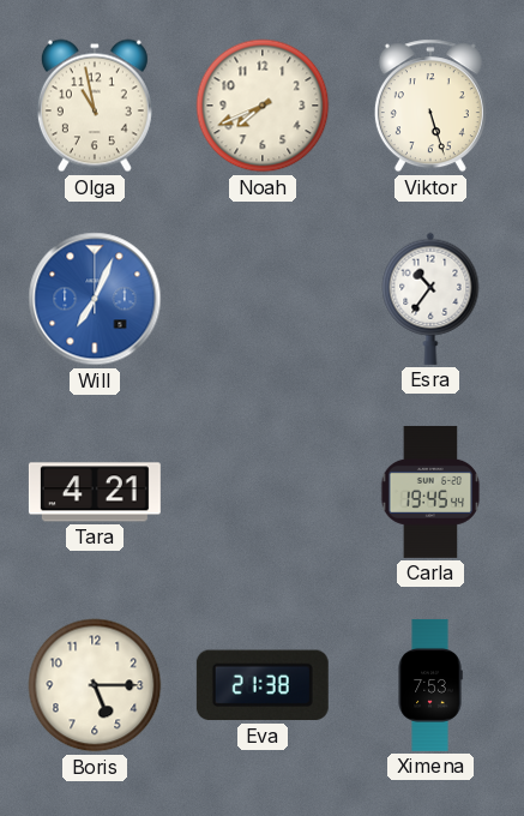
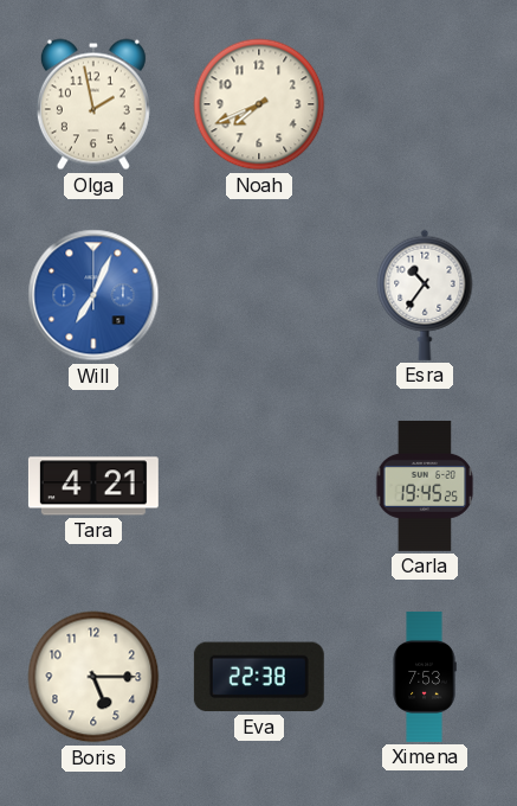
Olga: 10:58 -> 1:58
Viktor: 5:27 -> none
Carla: 19:45:44 -> 19:45:25
Eva: 21:38 -> 22:38
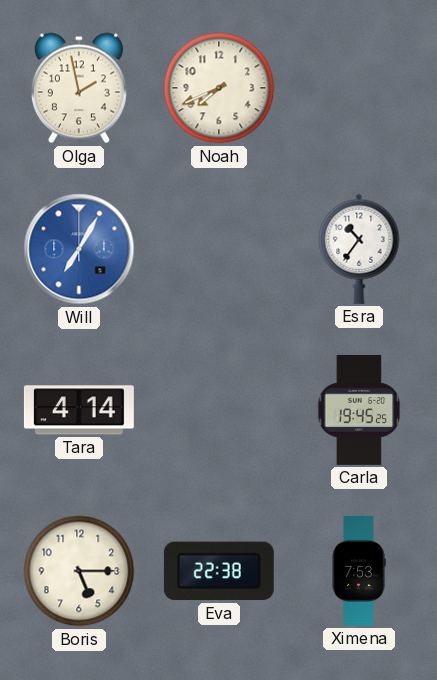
Will: 7:04 -> 7:05
Tara: 4:21 -> 4:14
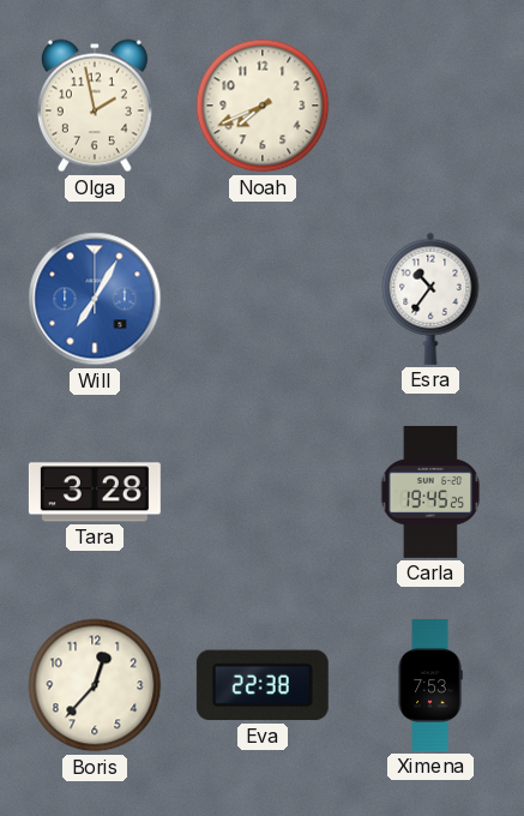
Tara: 4:14 -> 3:28
Boris: 5:15 -> 12:37
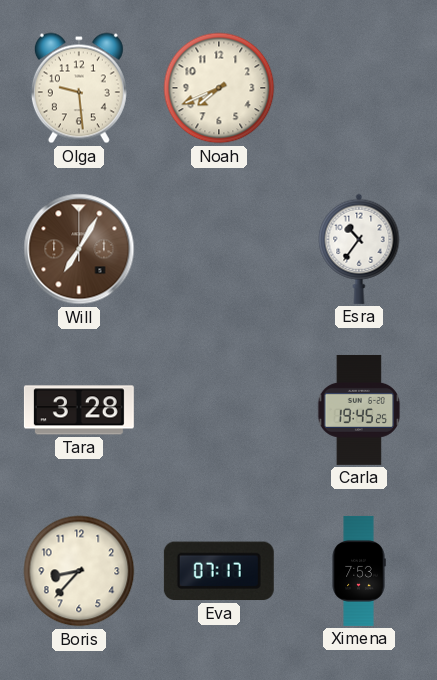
Olga: 1:58 -> 9:29
Will dial: blue -> brown
Boris: 12:37 -> 8:37
Eva: 22:38 -> 07:17
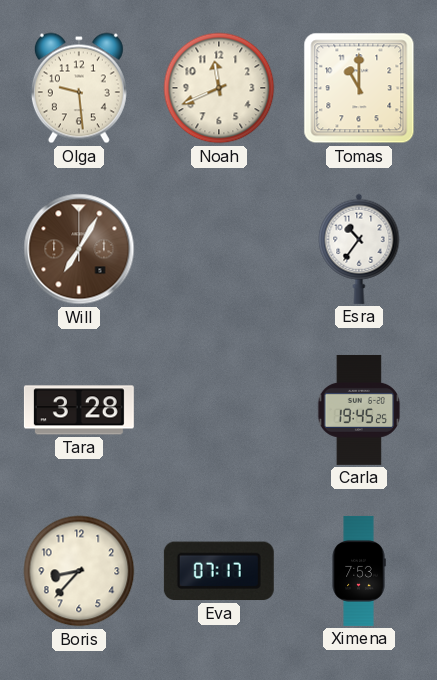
Noah: 7:41 -> 11:41
Tomas: none -> 11:00
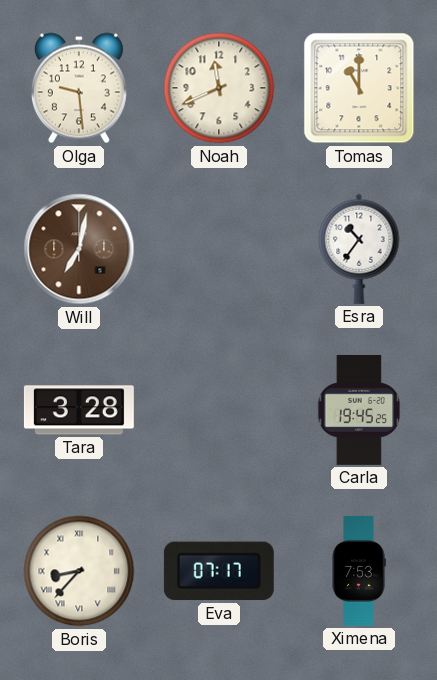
Will: 7:05 -> 7:02
Boris numerals: Arabic -> Roman
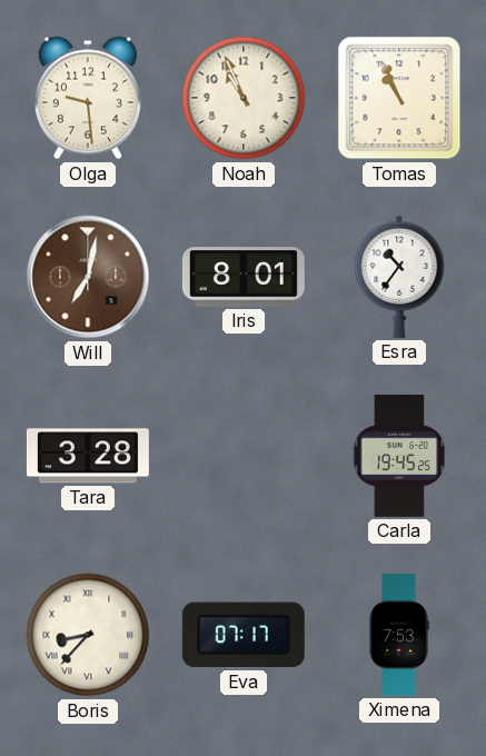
Noah: 11:41 -> 10:56
Tomas: 11:00 -> 10:56
Iris: none -> 8:01
